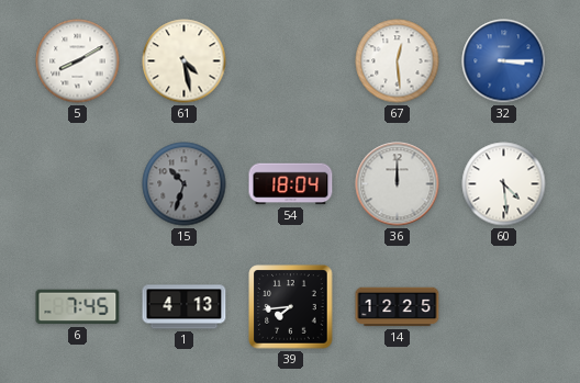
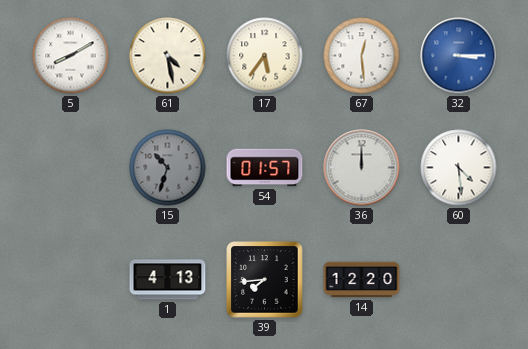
17: none -> 5:36
54: 18:04 -> 01:57
6: 7:45 -> none
14: 12:25 -> 12:20
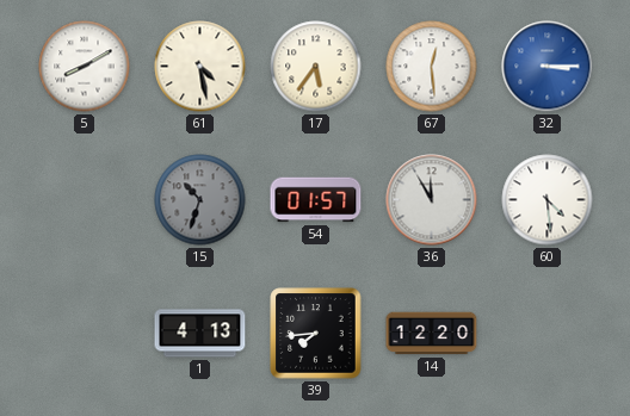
36: 12:00 -> 11:55
